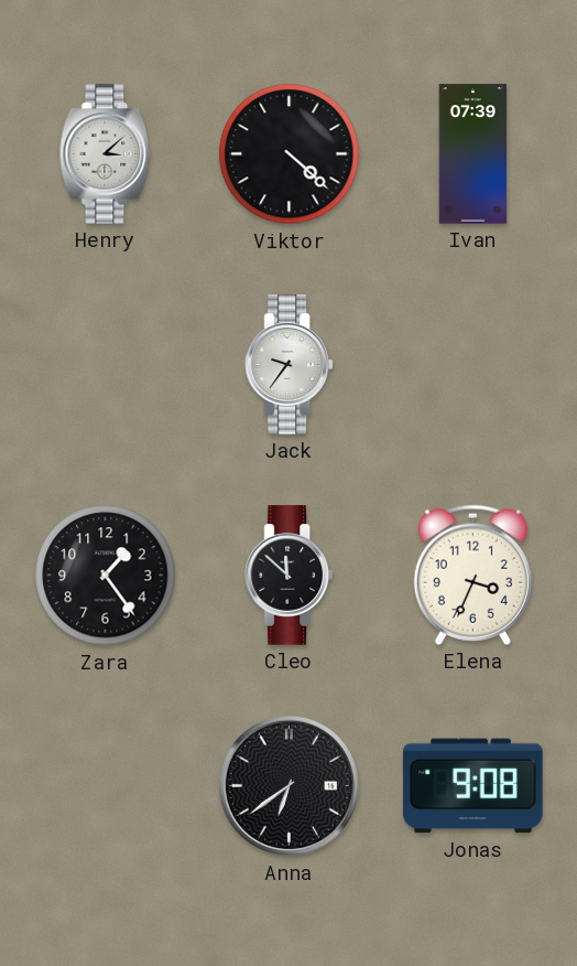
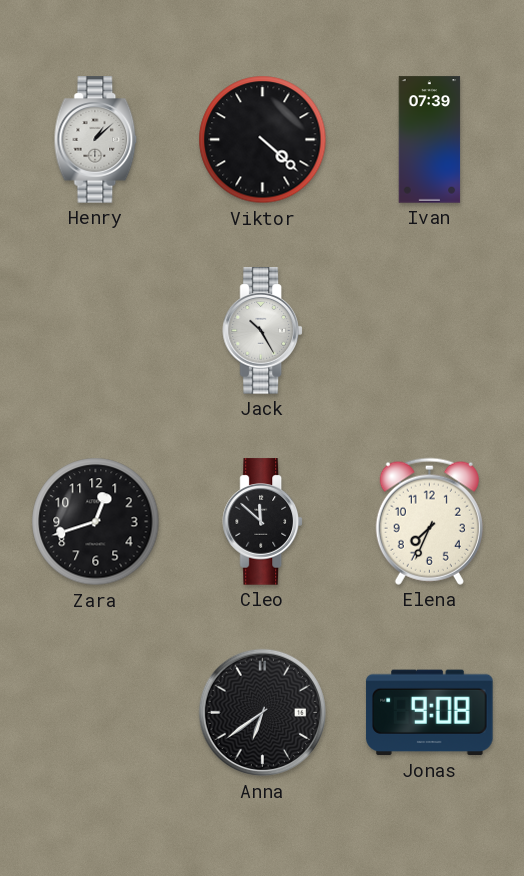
Henry: 3:08 -> 1:08
Jack: 9:36 -> 10:25
Zara: 1:24 -> 12:42
Elena: 3:34 -> 7:34
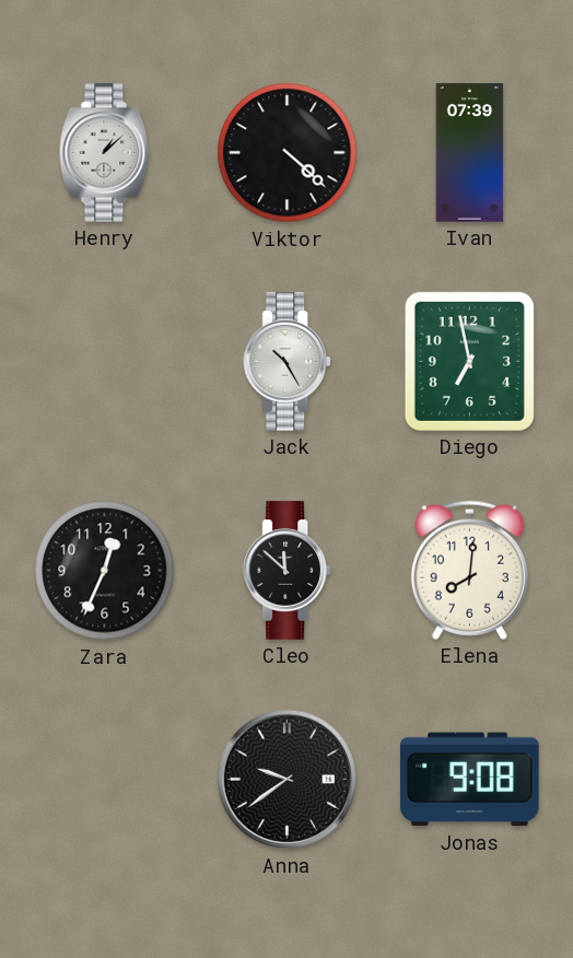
Diego: none -> 6:58
Zara: 12:42 -> 12:34
Elena: 7:34 -> 8:01
Anna: 6:39 -> 9:39
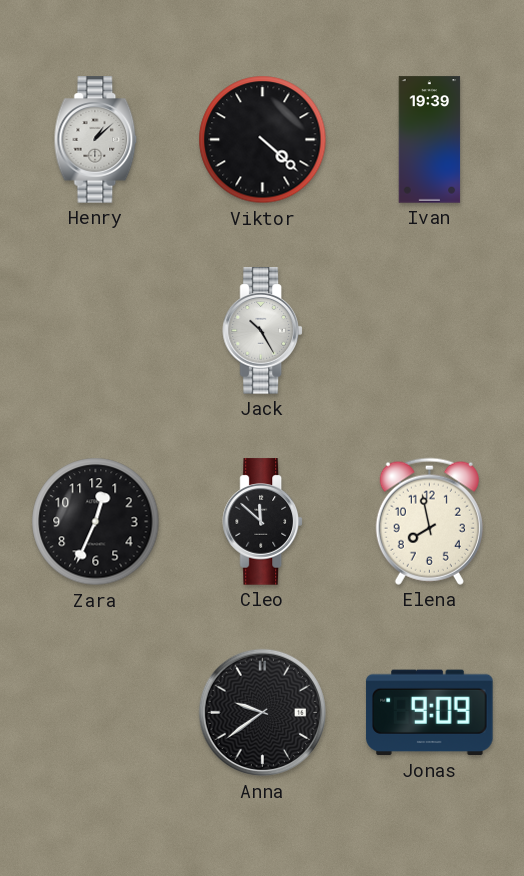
Ivan: 07:39 -> 19:39
Diego: 6:58 -> none
Elena: 8:01 -> 7:58
Jonas: 9:08 -> 9:09
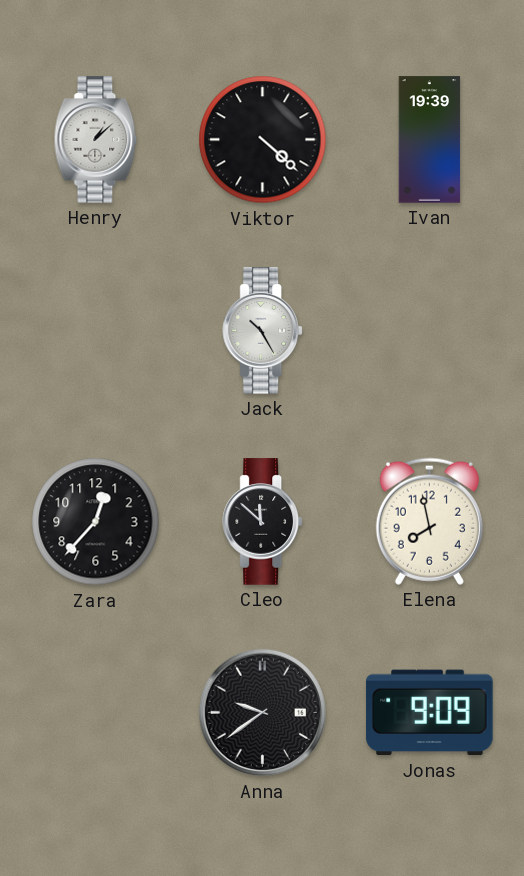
Zara: 12:34 -> 12:37
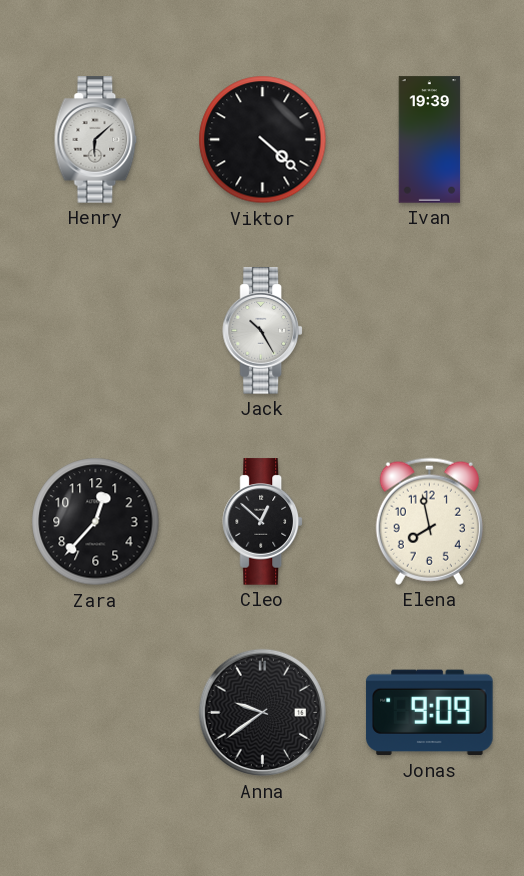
Henry: 1:08 -> 6:08
Cleo: 11:52 -> 12:52
